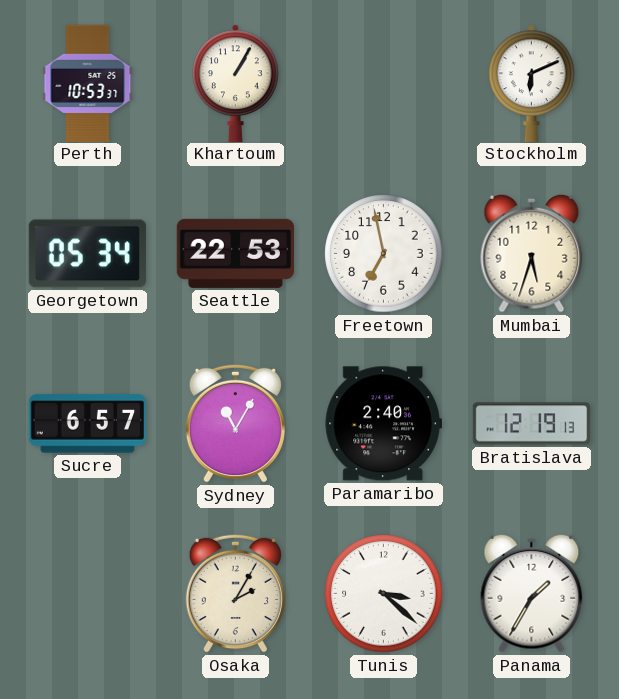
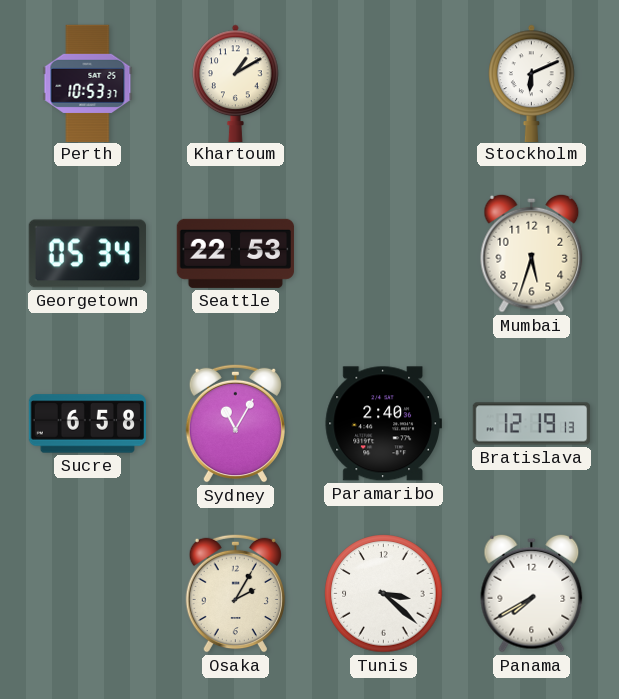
Khartoum: 1:05 -> 1:10
Freetown: 6:58 -> none
Sucre: 6:57 -> 6:58
Panama: 1:35 -> 7:40
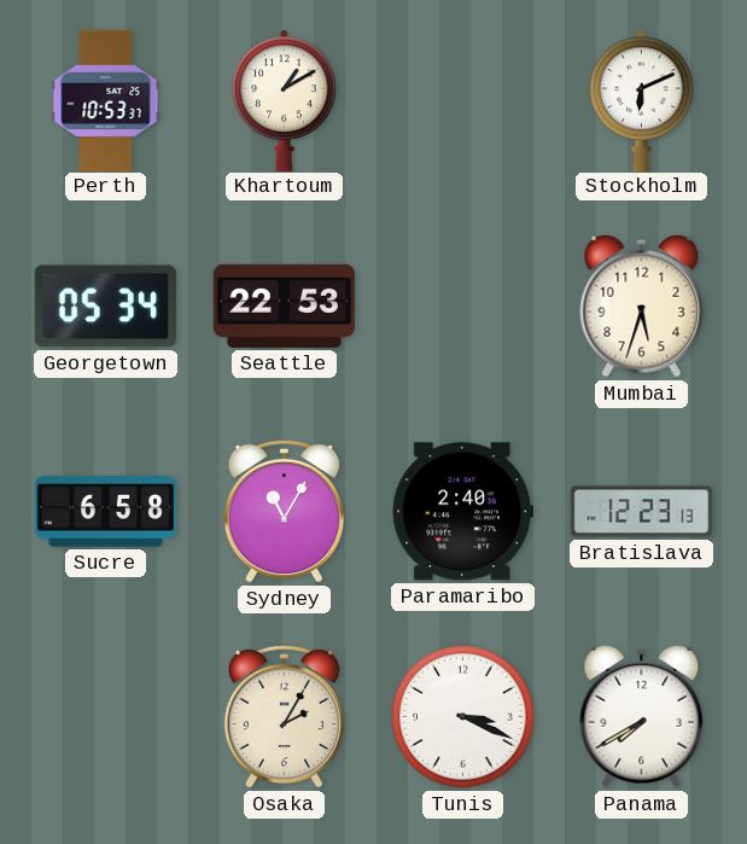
Bratislava: 12:19 -> 12:23
Tunis: 3:22 -> 3:19
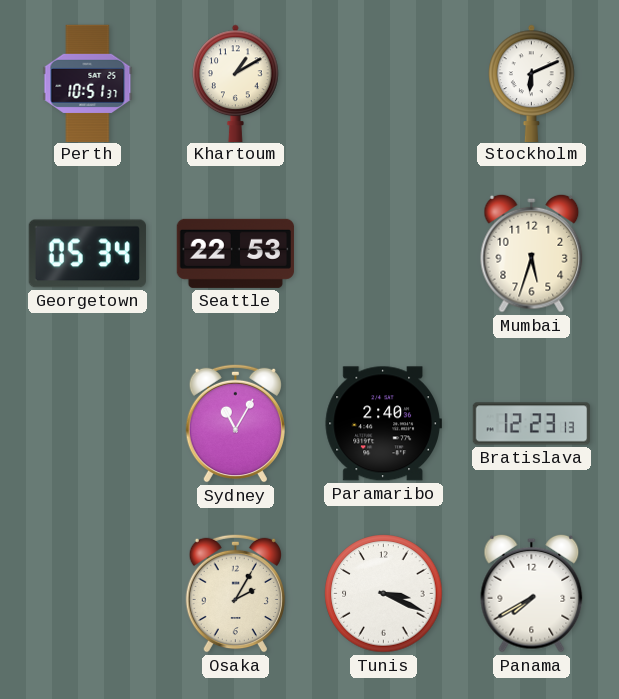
Perth: 10:53 -> 10:51
Sucre: 6:58 -> none
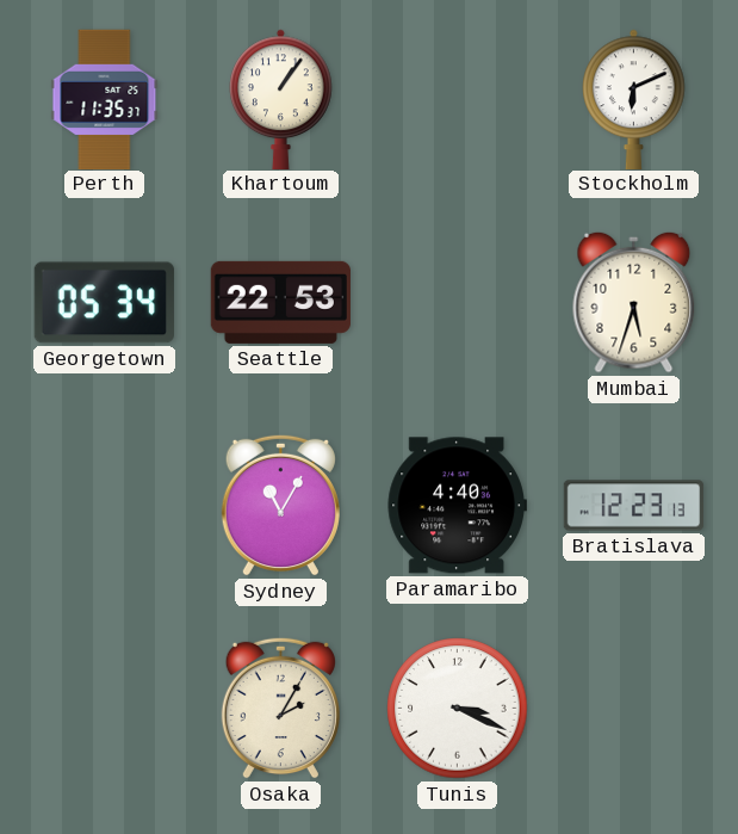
Perth: 10:51 -> 11:35
Khartoum: 1:10 -> 1:06
Paramaribo: 2:40 -> 4:40
Panama: 7:40 -> none
